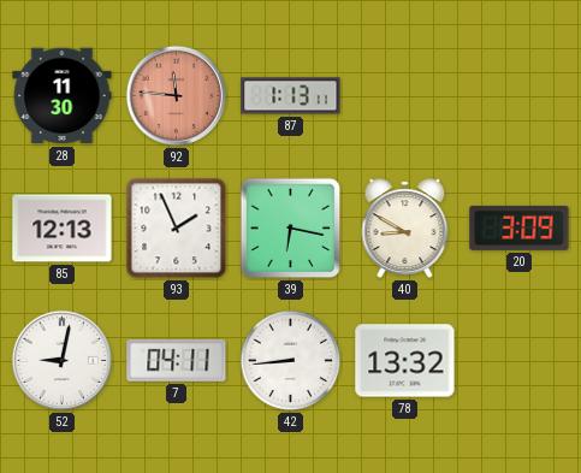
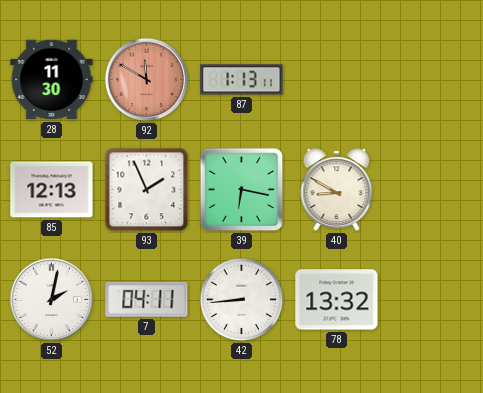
92: 11:46 -> 11:50
20: 3:09 -> none
52: 9:02 -> 2:02
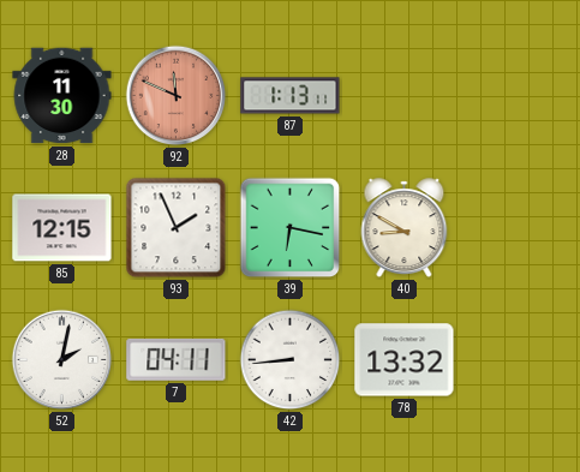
92: 11:50 -> 11:49
85: 12:13 -> 12:15
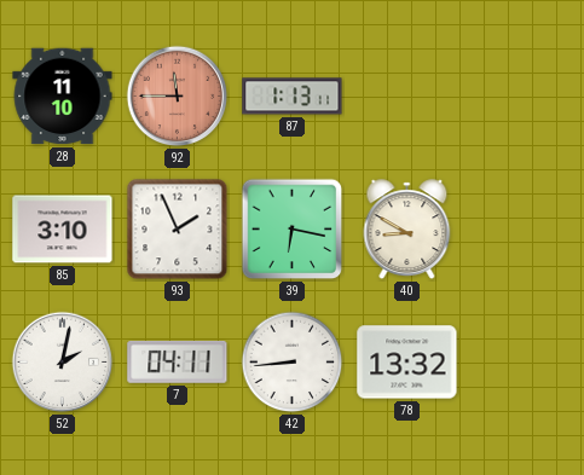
28: 11:30 -> 11:10
92: 11:49 -> 11:45
85: 12:15 -> 3:10
